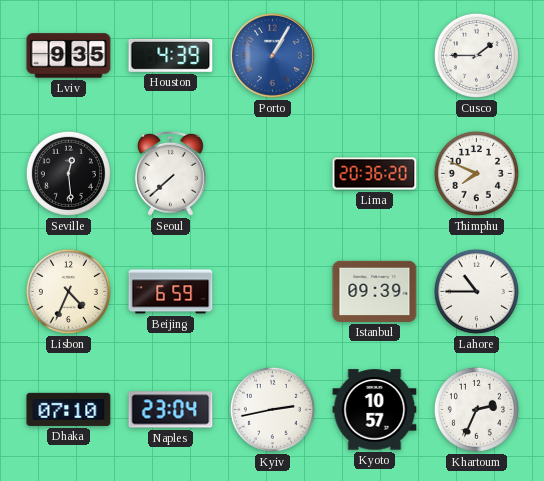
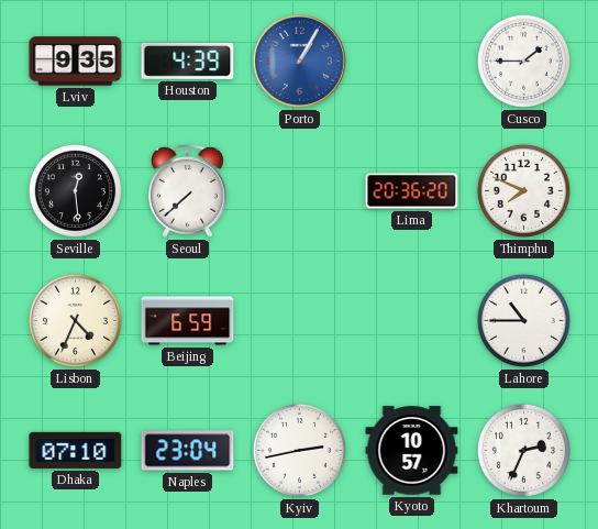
Istanbul: 09:39 -> none
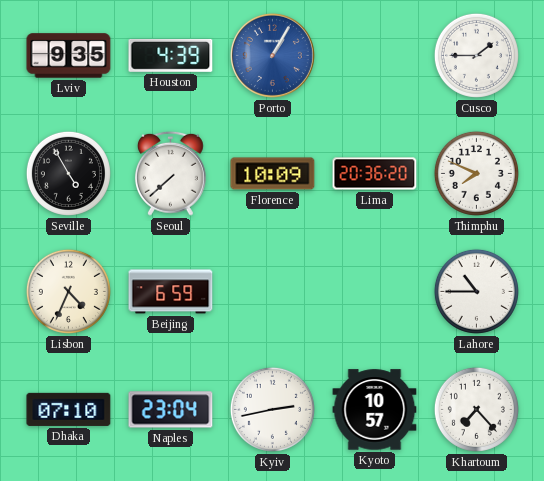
Seville: 12:29 -> 4:55
Florence: none -> 10:09
Khartoum: 2:34 -> 7:23
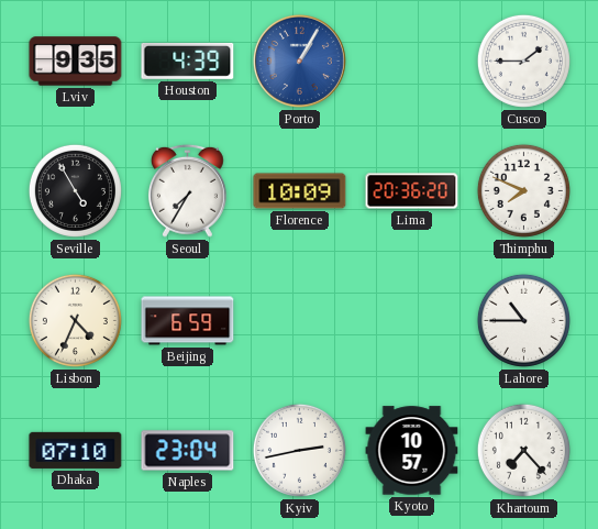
Seoul: 7:38 -> 7:35
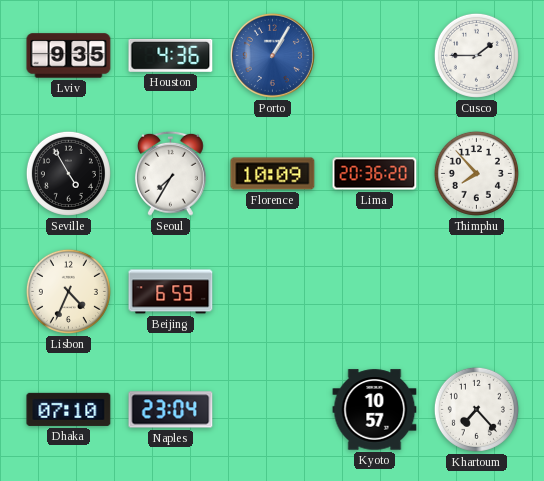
Houston: 4:39 -> 4:36
Thimphu: 7:49 -> 7:53
Lahore: 10:45 -> none
Kyiv: 2:43 -> none
